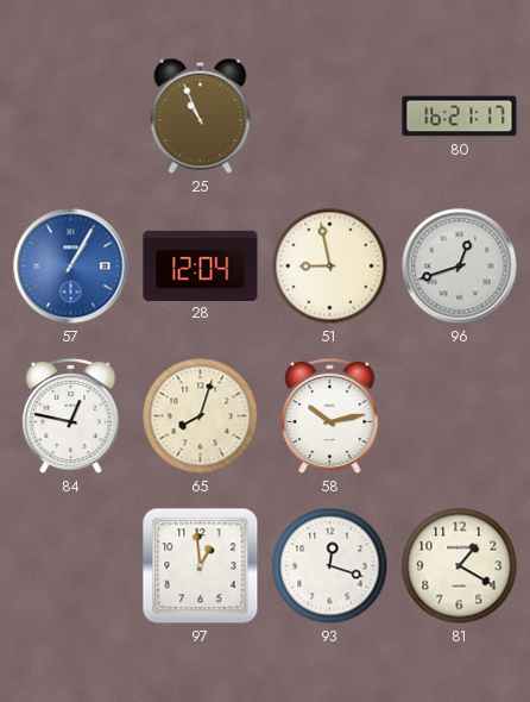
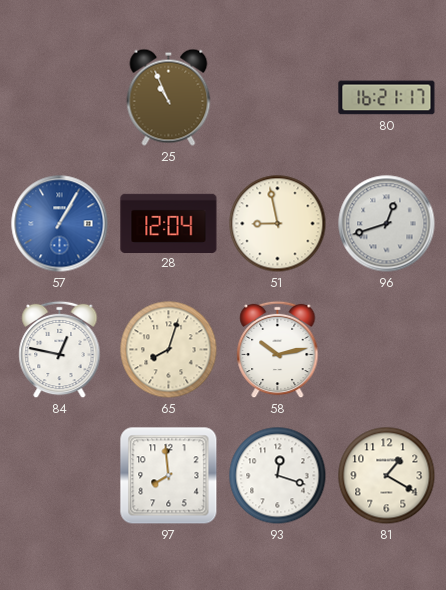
97: 12:59 -> 7:59
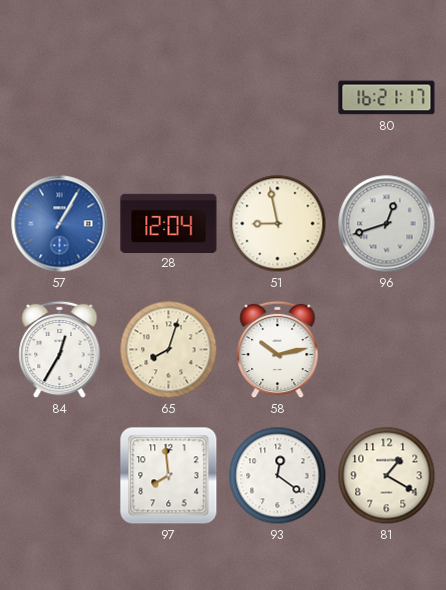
25: 10:56 -> none
84: 12:47 -> 12:35
93: 12:18 -> 12:21
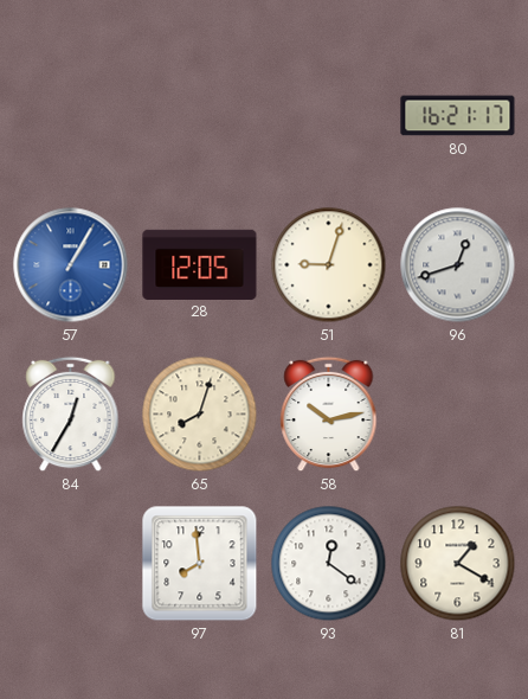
28: 12:04 -> 12:05
51: 8:58 -> 9:03
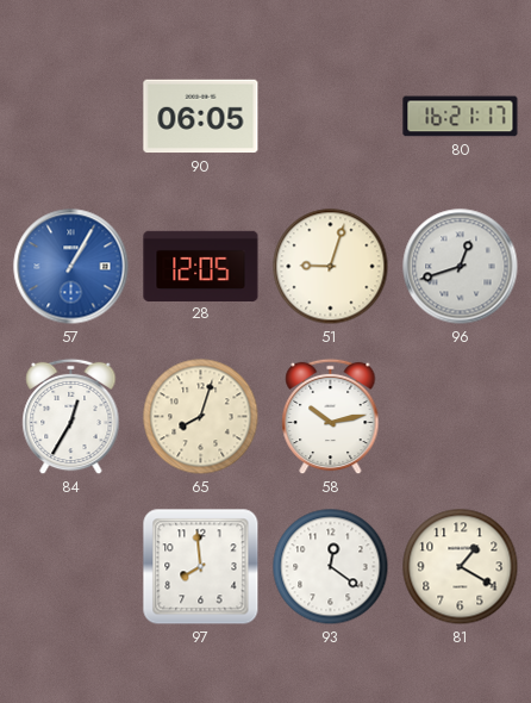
90: none -> 06:05
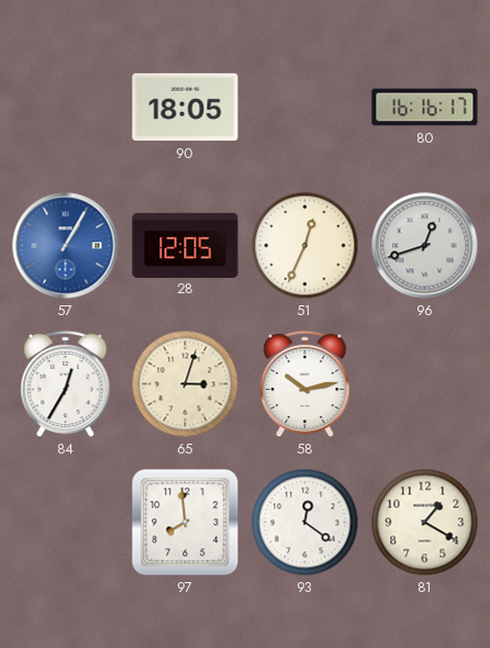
90: 06:05 -> 18:05
80: 16:21 -> 16:16
51: 9:03 -> 12:34
65: 8:03 -> 3:03
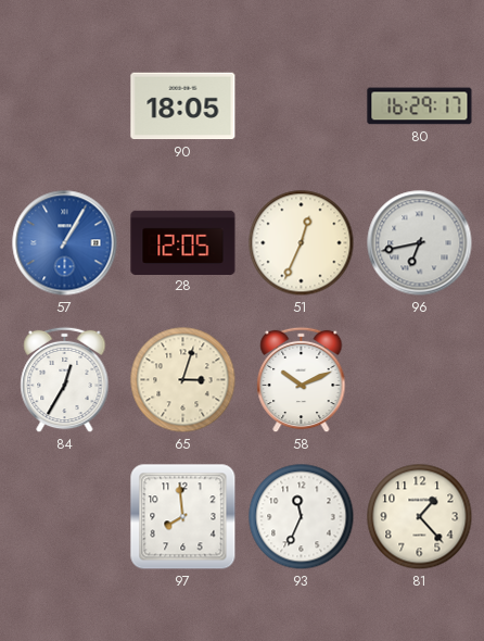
80: 16:16 -> 16:29
96: 12:42 -> 6:43
58: 10:13 -> 10:11
93: 12:21 -> 11:34
81: 1:20 -> 1:23
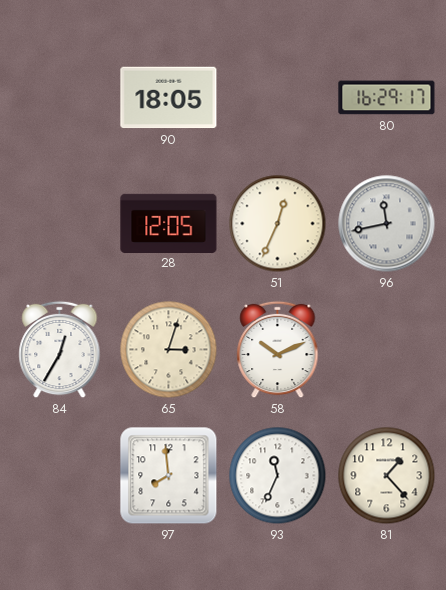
57: 1:05 -> none
96: 6:43 -> 11:43
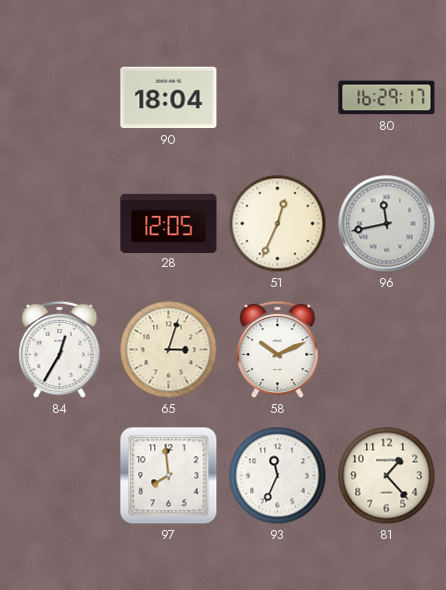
90: 18:05 -> 18:04
